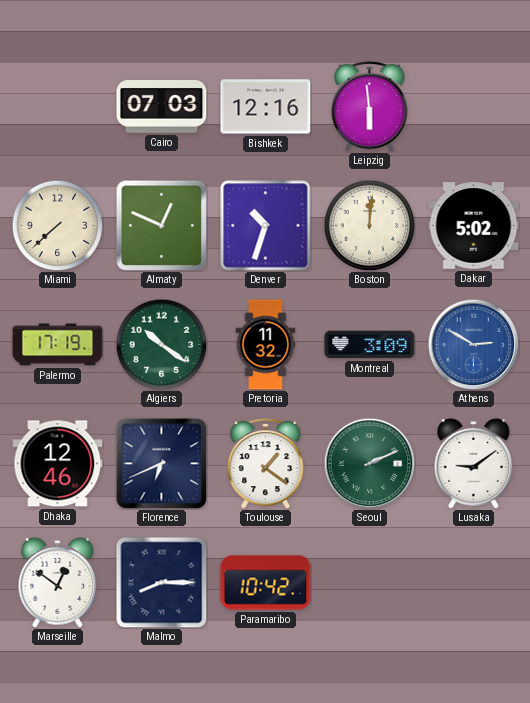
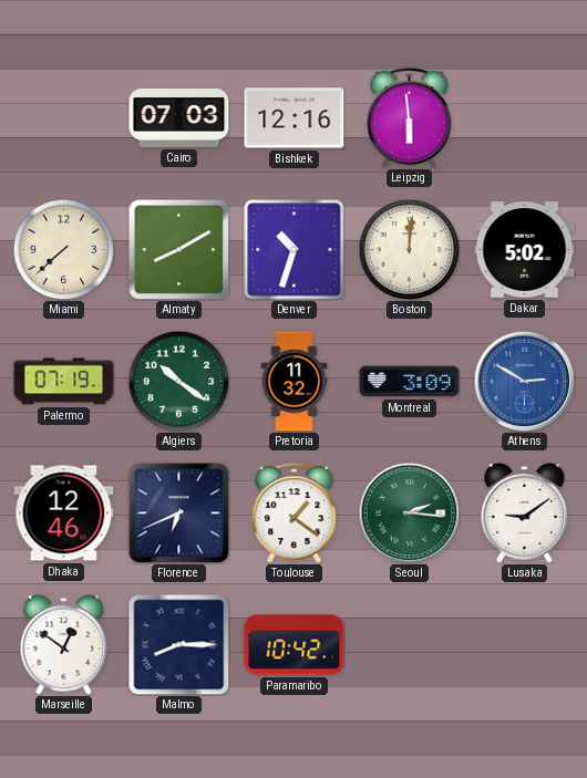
Almaty: 12:49 -> 8:10
Palermo: 17:19 -> 07:19
Seoul: 2:11 -> 2:16
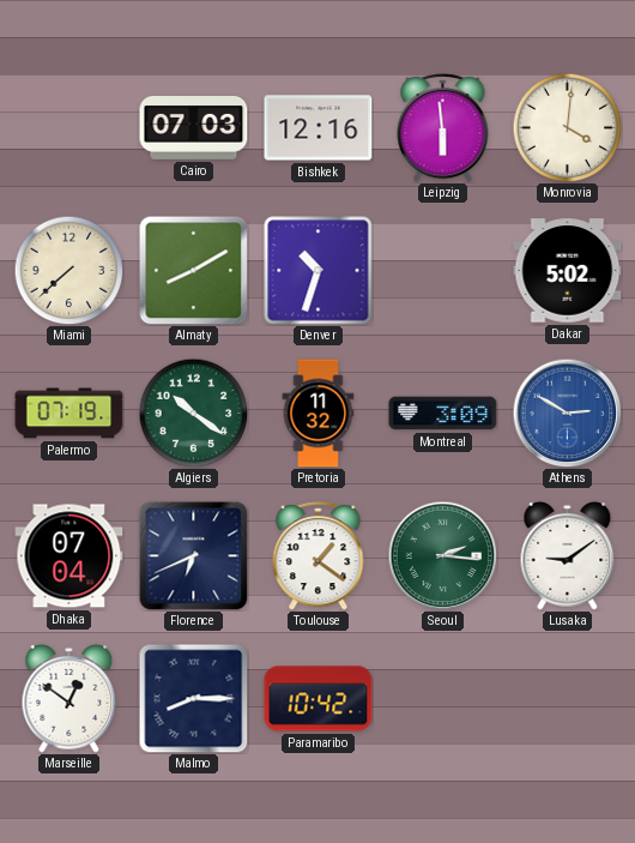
Monrovia: none -> 4:01
Boston: 12:01 -> none
Dhaka: 12:46 -> 07:04
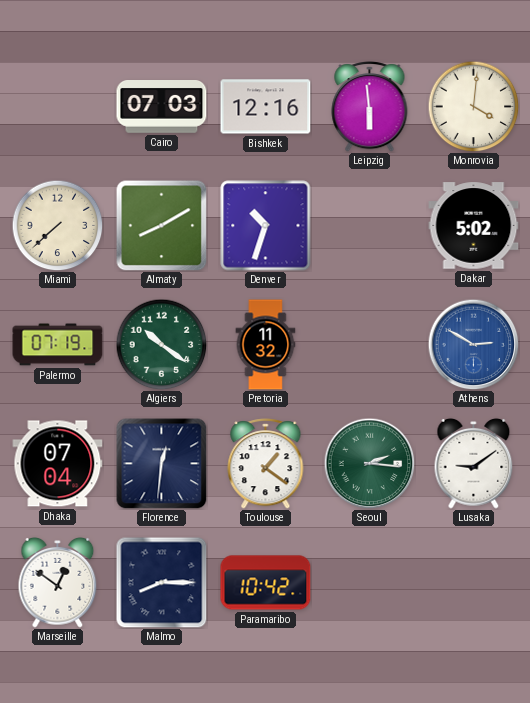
Montreal: 3:09 -> none
Florence: 6:41 -> 12:31
